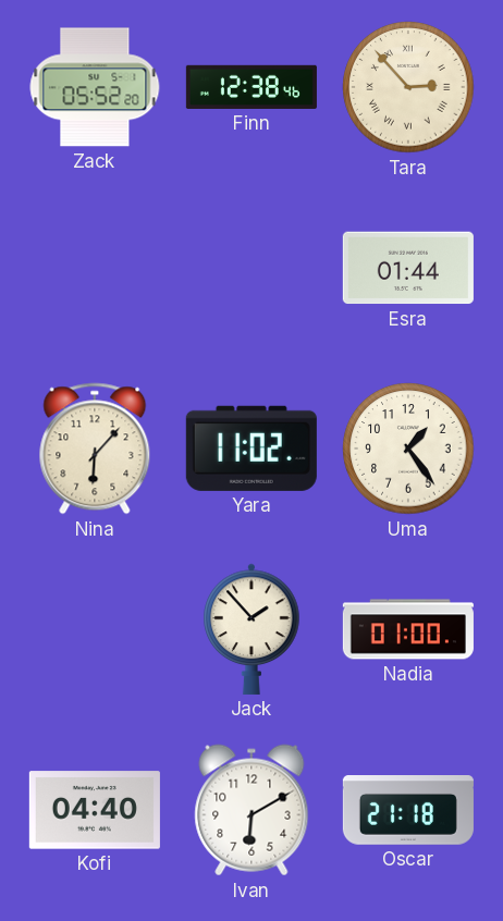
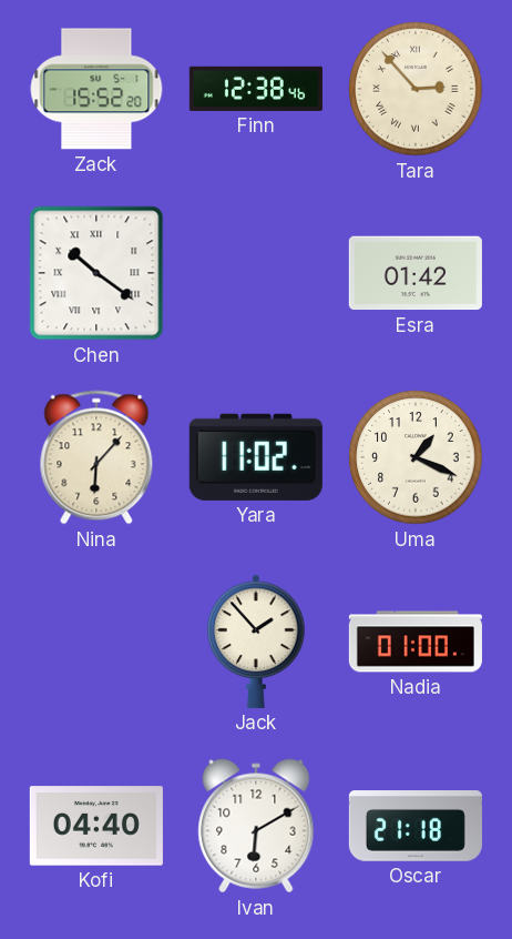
Zack: 05:52 -> 15:52
Chen: none -> 10:21
Esra: 01:44 -> 01:42
Uma: 1:24 -> 1:19
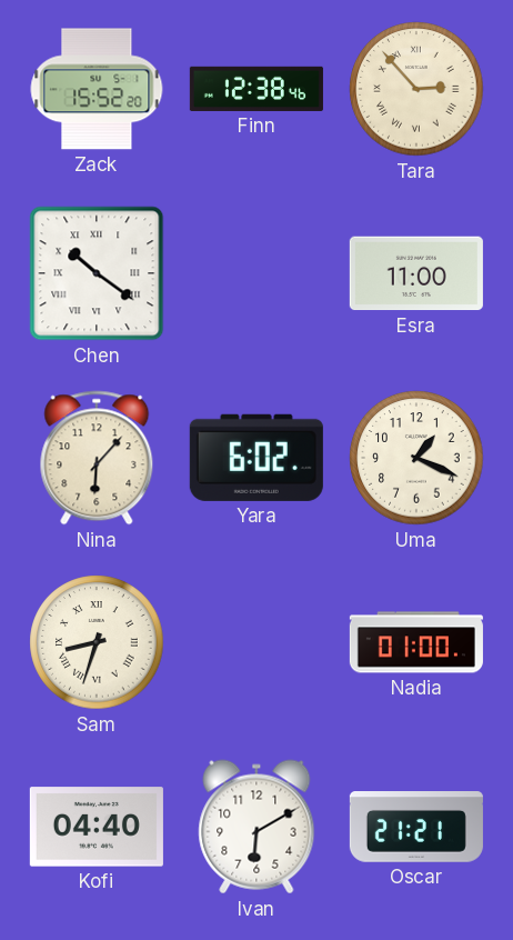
Esra: 01:42 -> 11:00
Yara: 11:02 -> 6:02
Sam: none -> 8:33
Jack: 1:53 -> none
Oscar: 21:18 -> 21:21
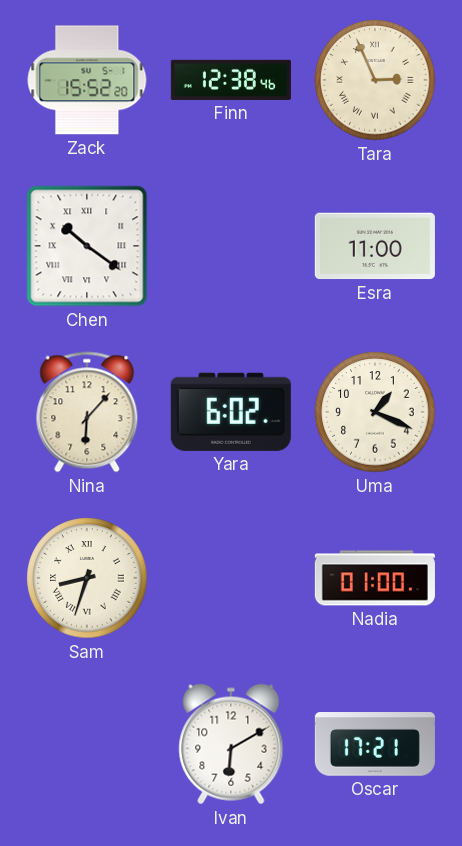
Tara: 2:53 -> 2:56
Kofi: 04:40 -> none
Oscar: 21:21 -> 17:21
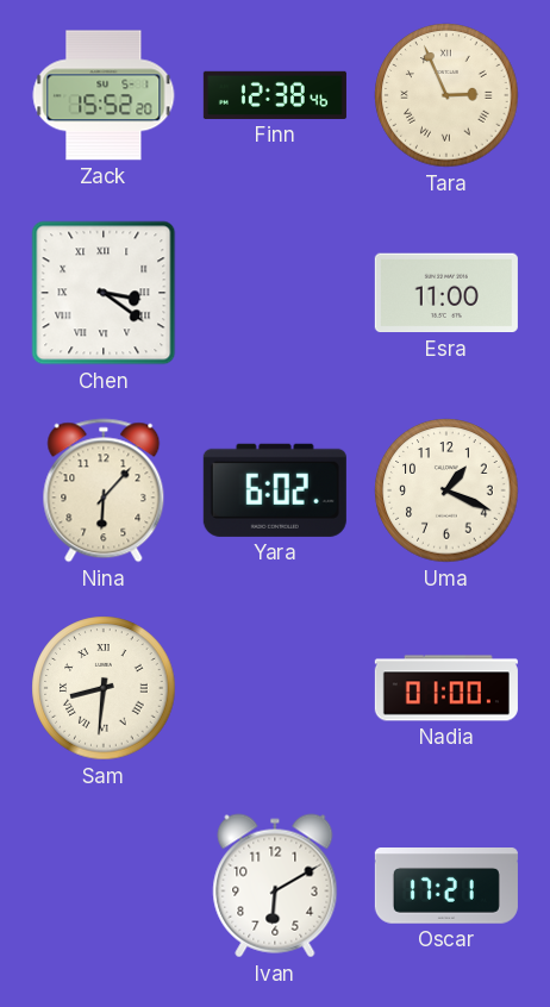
Chen: 10:21 -> 3:21
Sam: 8:33 -> 8:31
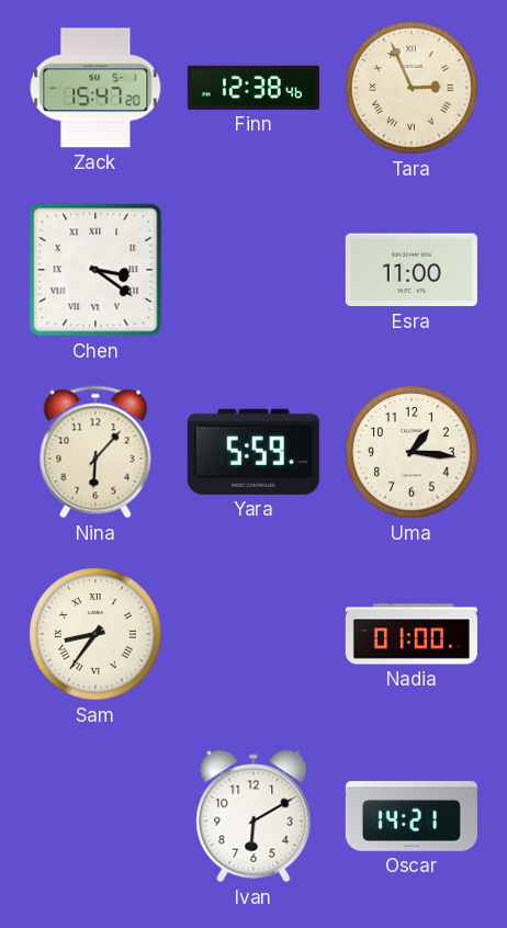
Zack: 15:52 -> 15:47
Yara: 6:02 -> 5:59
Uma: 1:19 -> 1:16
Sam: 8:31 -> 8:36
Oscar: 17:21 -> 14:21
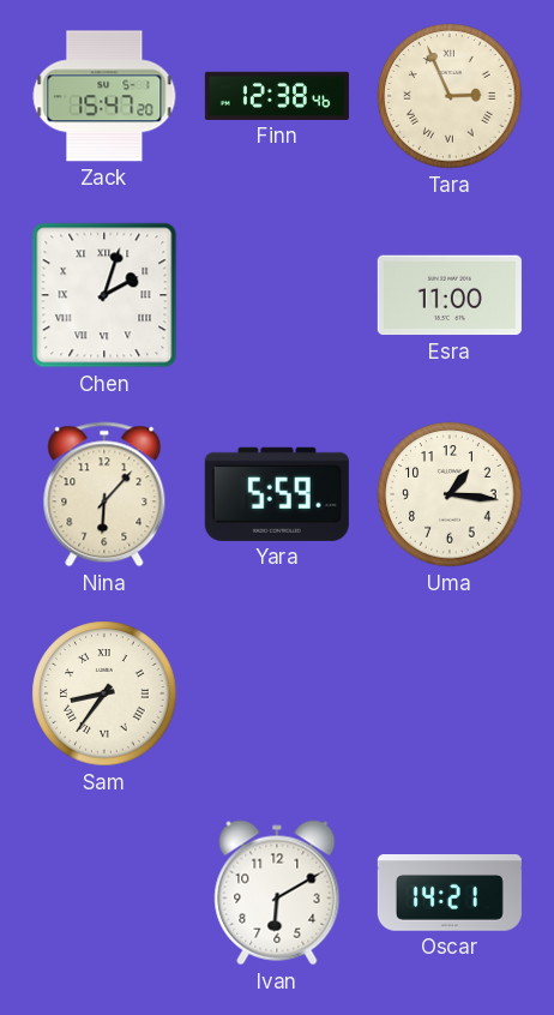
Chen: 3:21 -> 2:03
Nadia: 01:00 -> none
